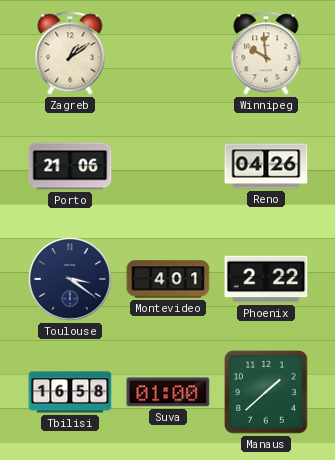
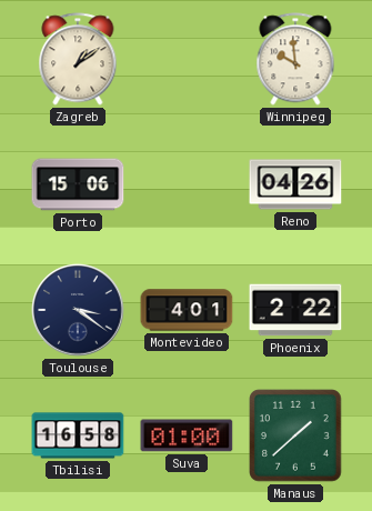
Porto: 21:06 -> 15:06
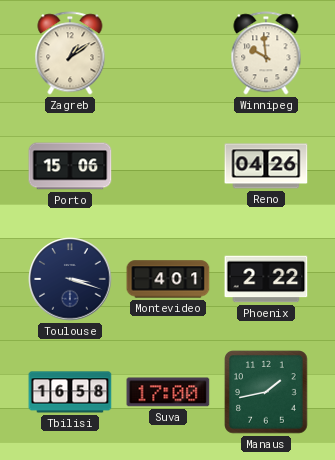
Toulouse: 3:21 -> 3:18
Suva: 01:00 -> 17:00
Manaus: 1:38 -> 1:43
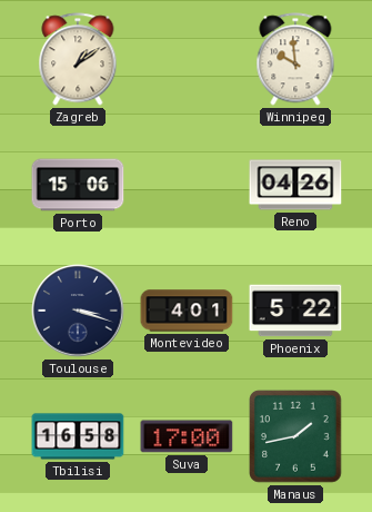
Phoenix: 2:22 -> 5:22
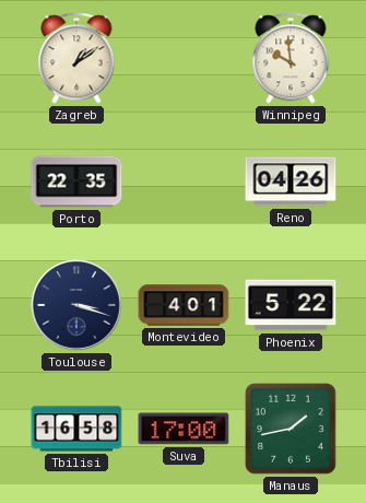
Porto: 15:06 -> 22:35
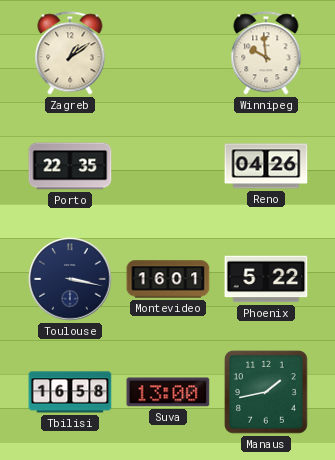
Toulouse: 3:18 -> 3:17
Montevideo: 4:01 -> 16:01
Suva: 17:00 -> 13:00
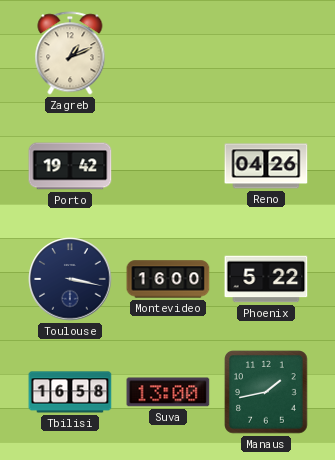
Zagreb: 1:09 -> 1:11
Winnipeg: 9:59 -> none
Porto: 22:35 -> 19:42
Montevideo: 16:01 -> 16:00
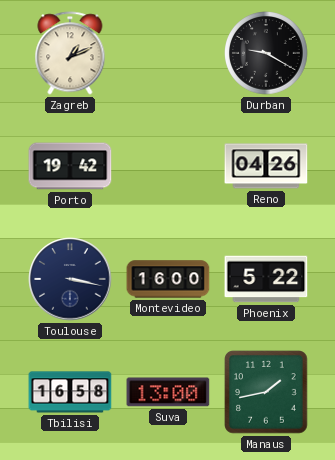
Durban: none -> 9:20
